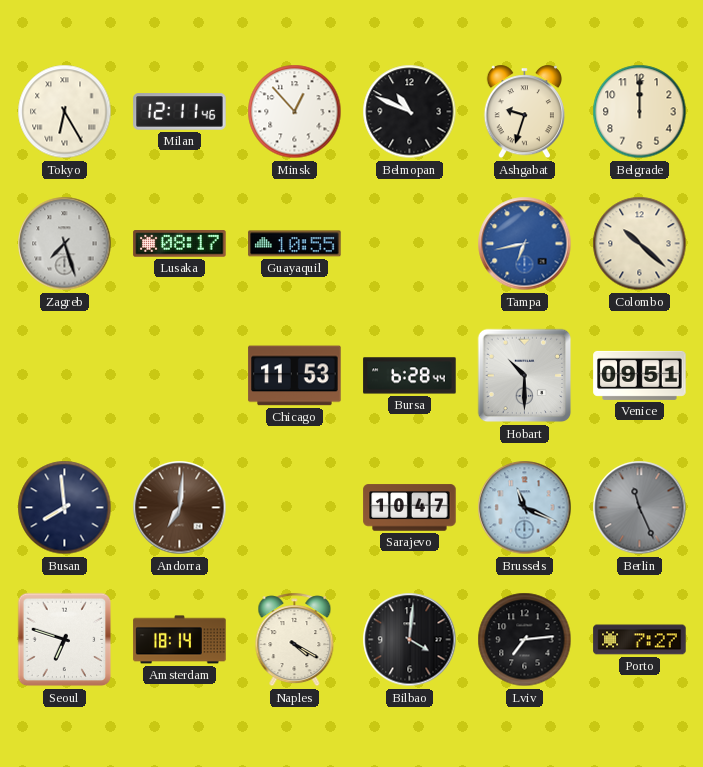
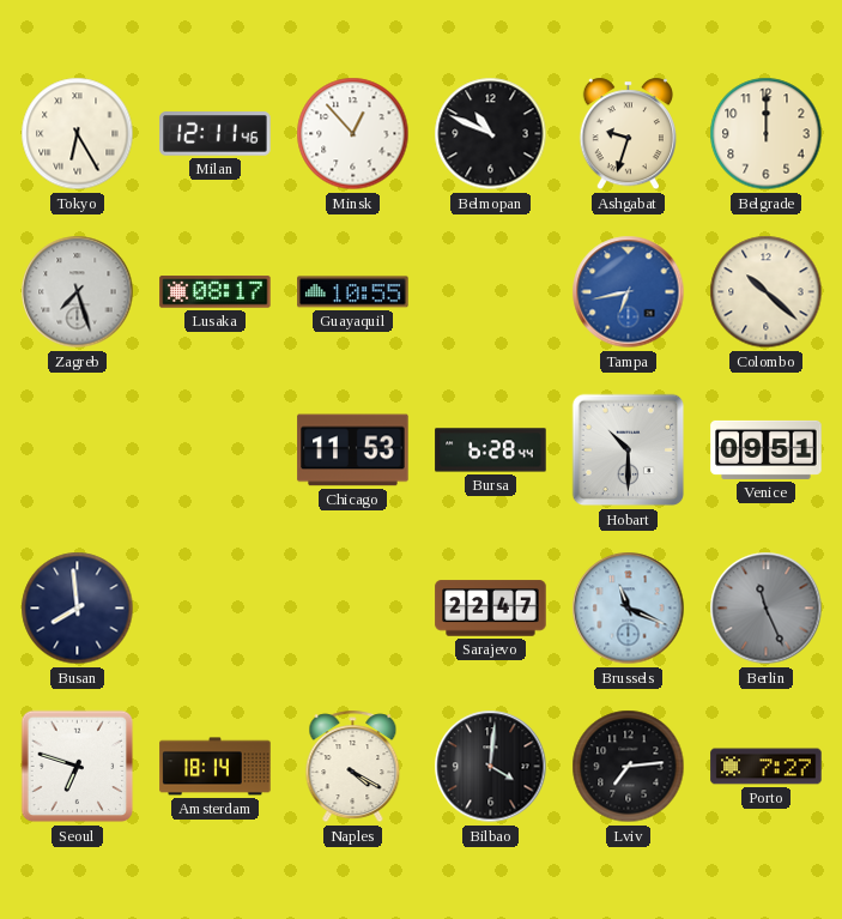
Andorra: 7:01 -> none
Sarajevo: 10:47 -> 22:47
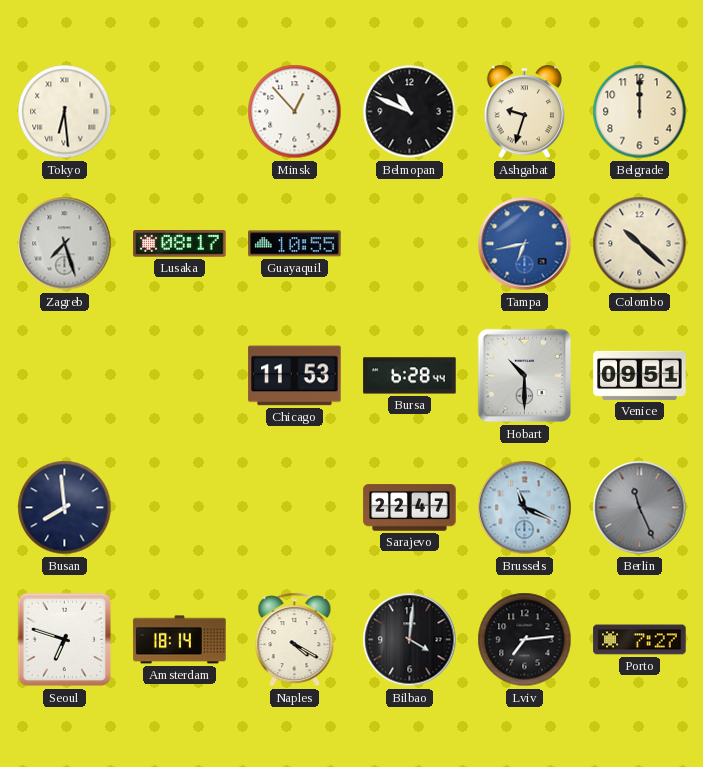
Tokyo: 6:25 -> 6:29
Milan: 12:11 -> none
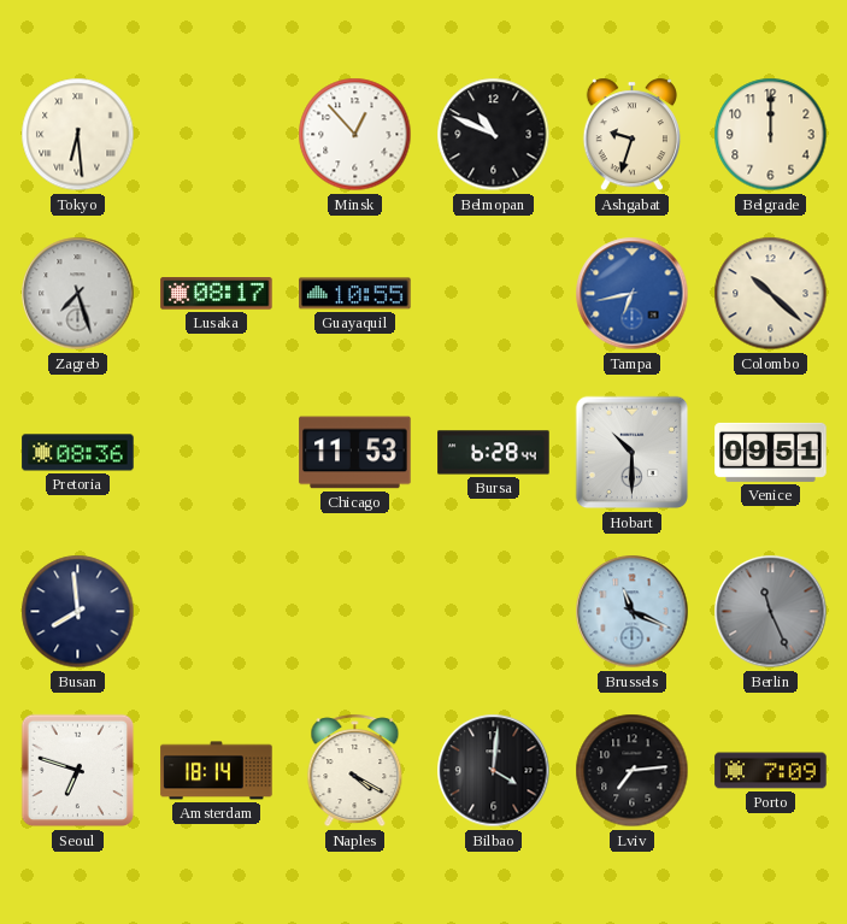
Pretoria: none -> 08:36
Sarajevo: 22:47 -> none
Porto: 7:27 -> 7:09
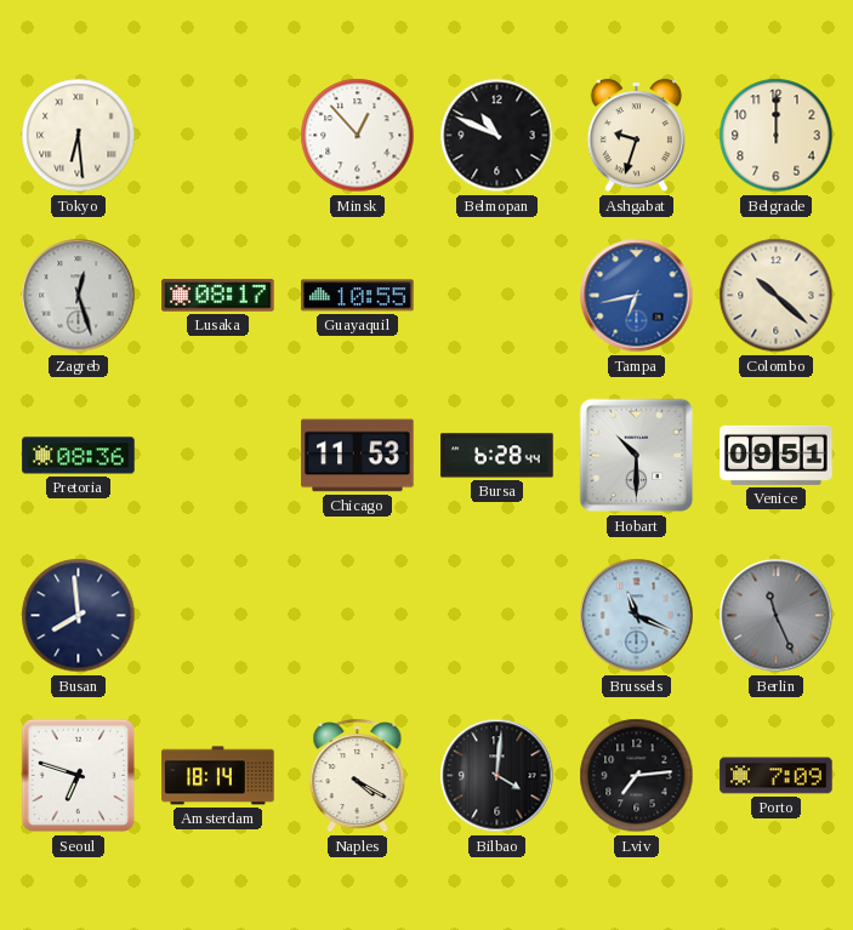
Zagreb: 7:27 -> 12:27
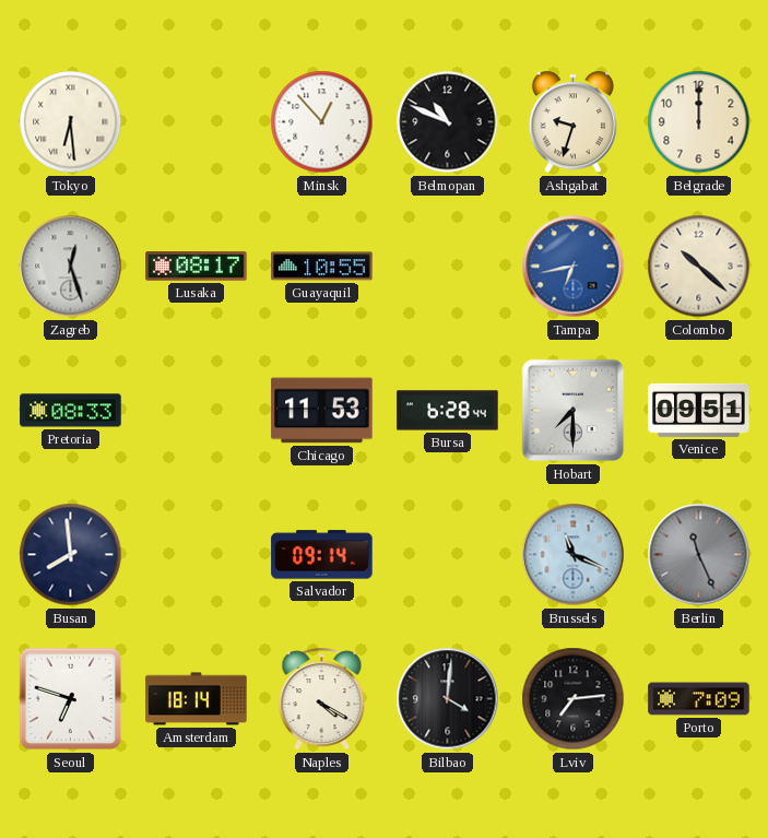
Pretoria: 08:36 -> 08:33
Hobart: 10:30 -> 7:30
Salvador: none -> 09:14
